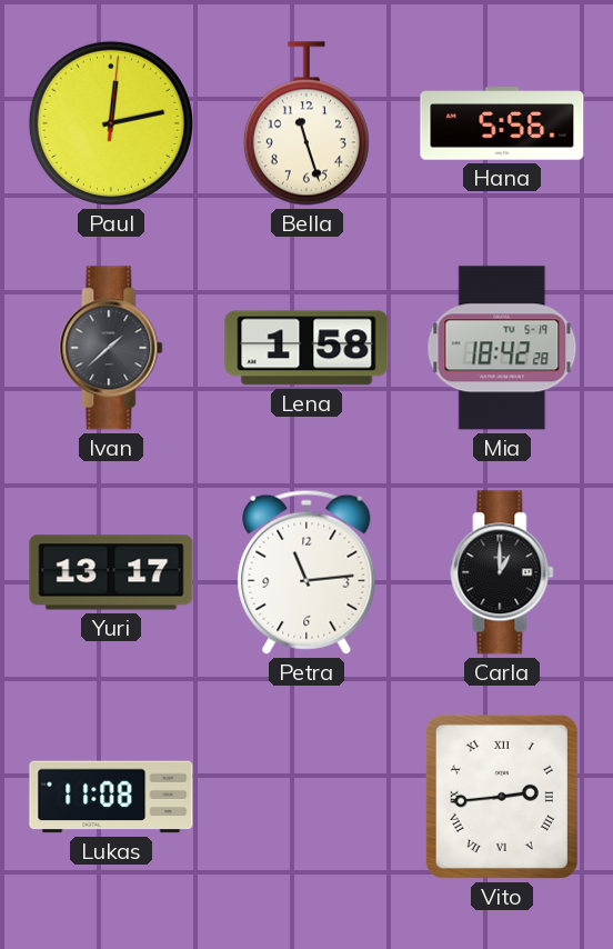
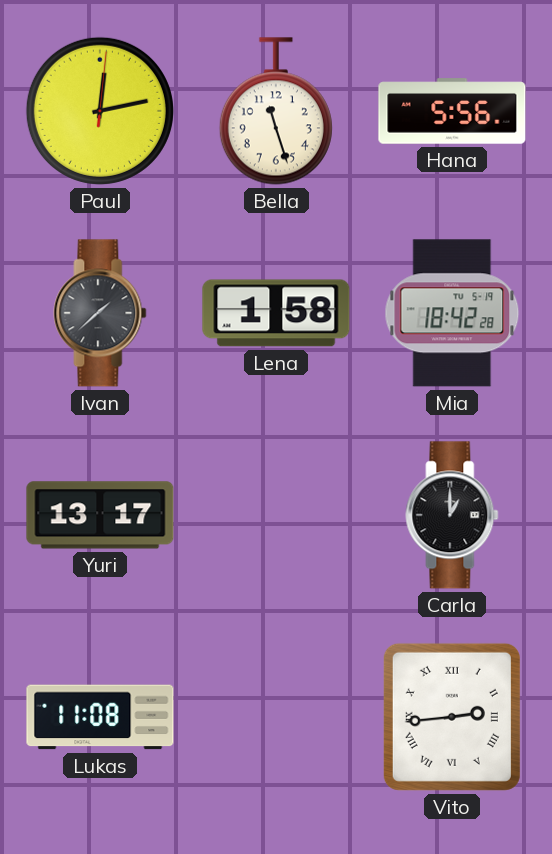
Petra: 11:14 -> none
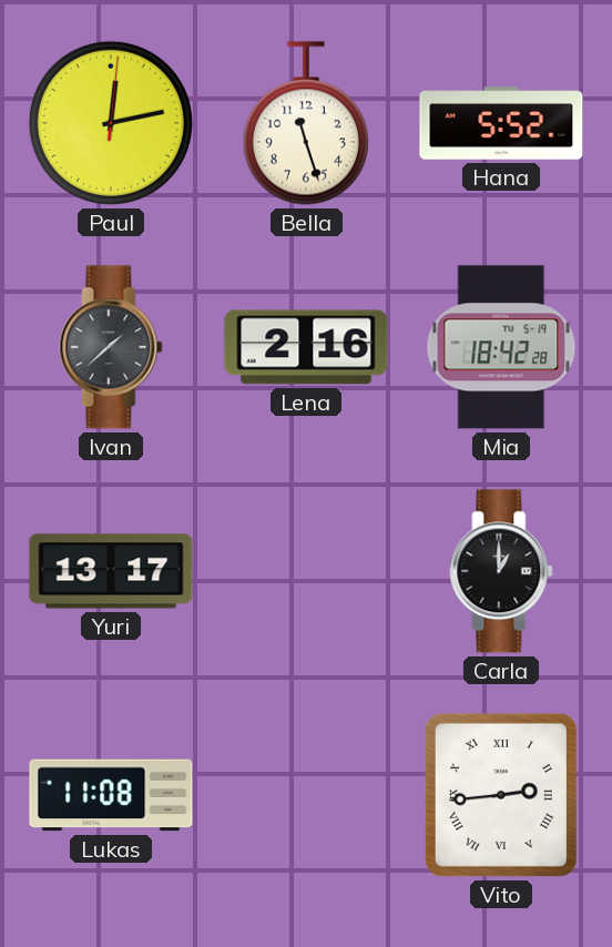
Hana: 5:56 -> 5:52
Lena: 1:58 -> 2:16
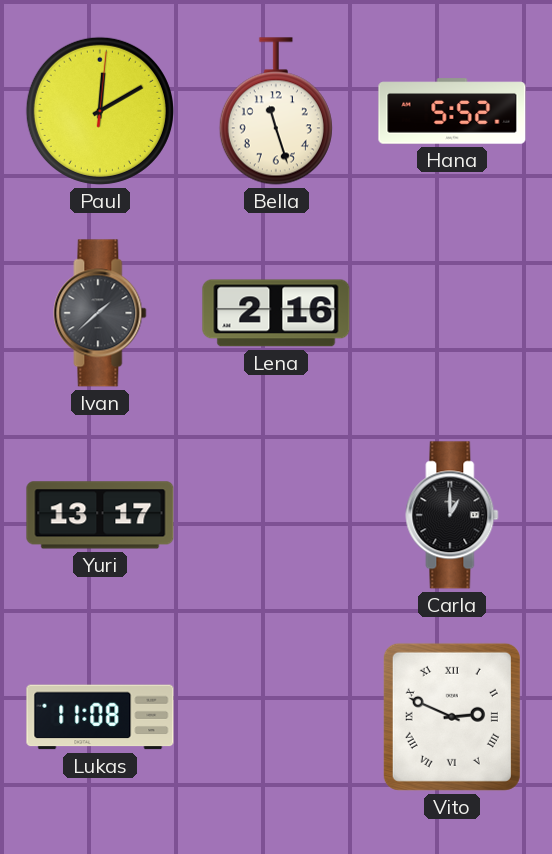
Paul: 12:13 -> 12:10
Mia: 18:42 -> none
Vito: 2:44 -> 2:49
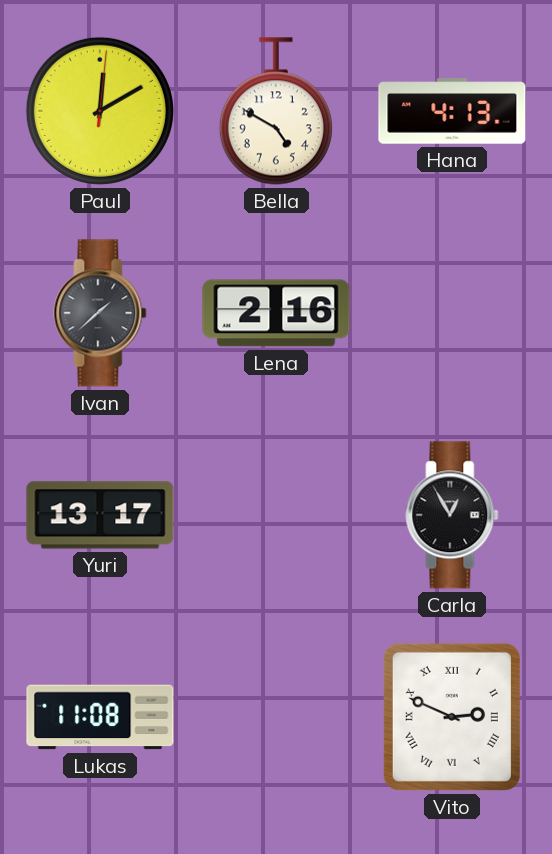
Bella: 11:27 -> 4:50
Hana: 5:52 -> 4:13
Carla: 1:00 -> 12:55
